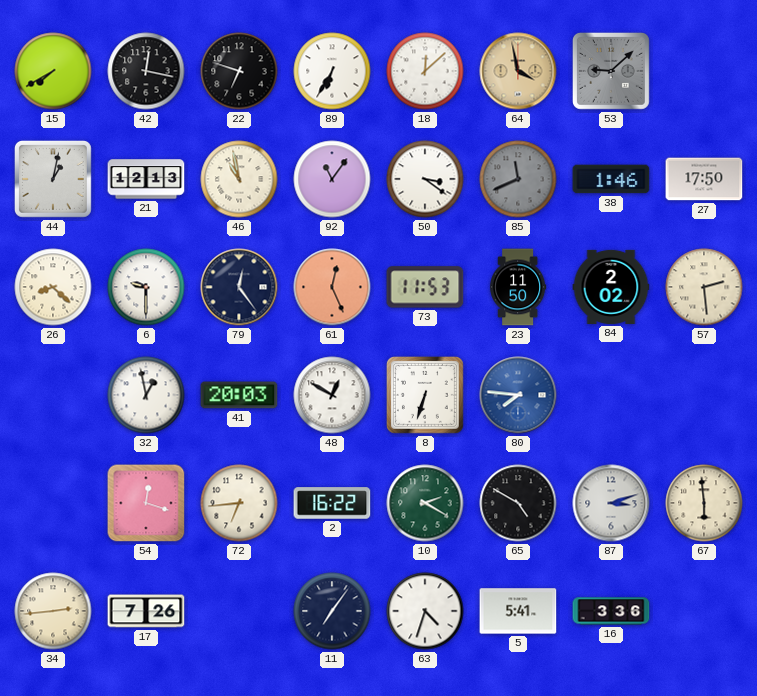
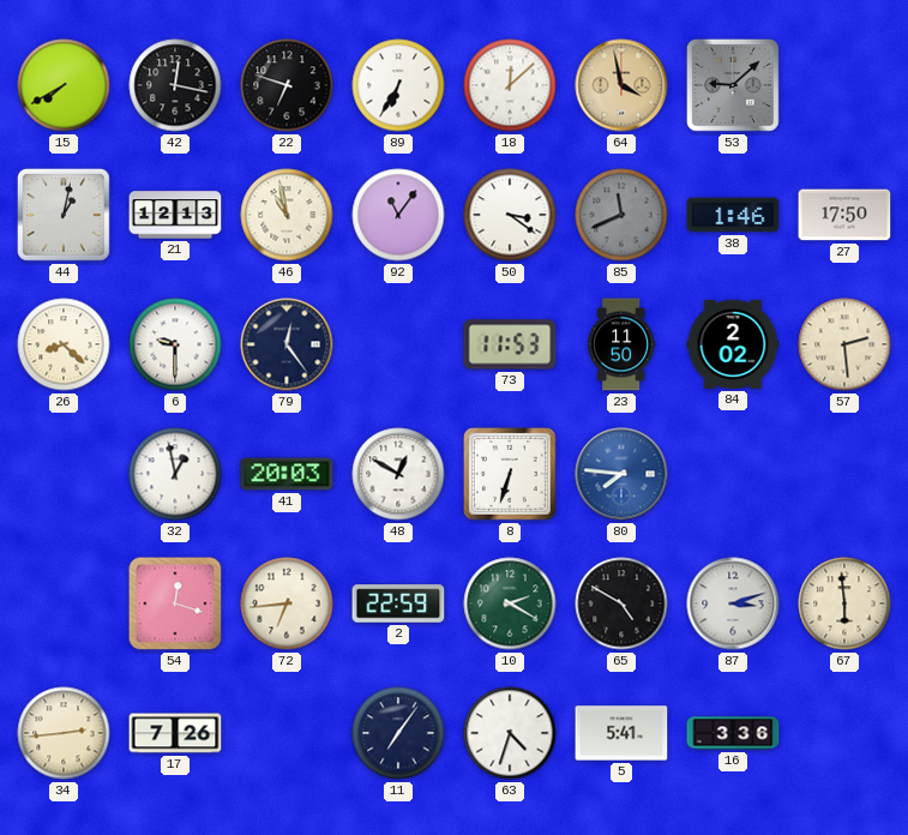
61: 12:26 -> none
2: 16:22 -> 22:59
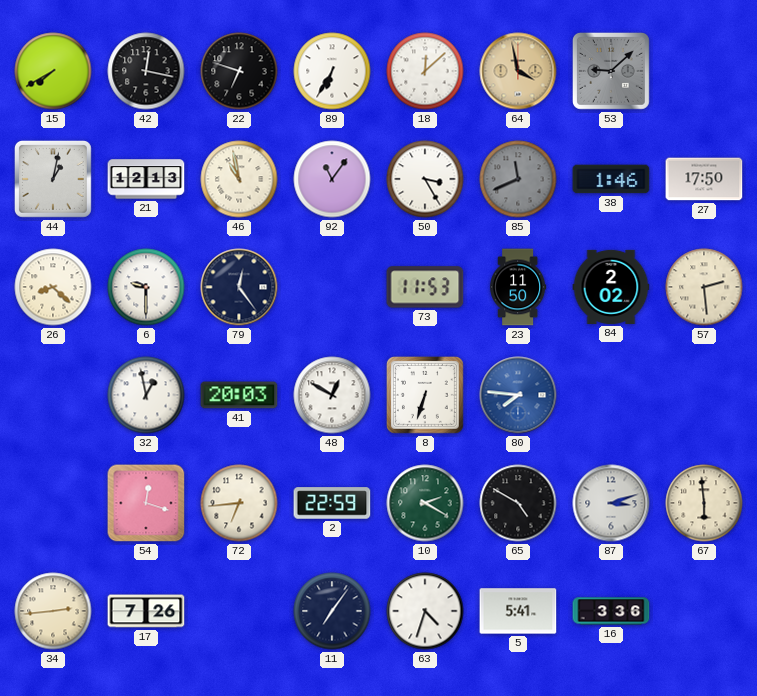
50: 3:21 -> 3:25
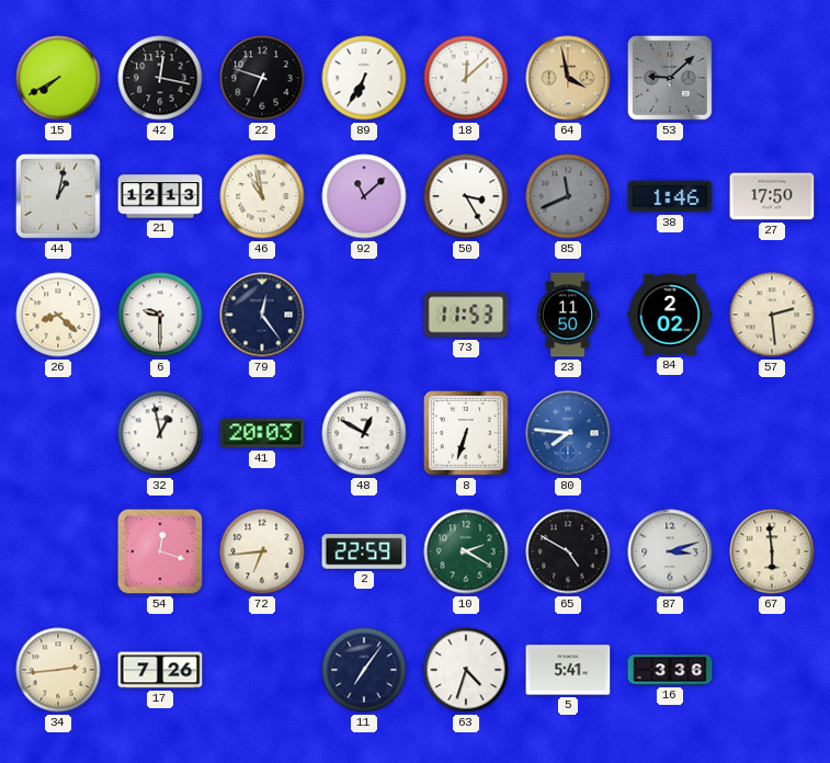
92: 11:06 -> 11:08
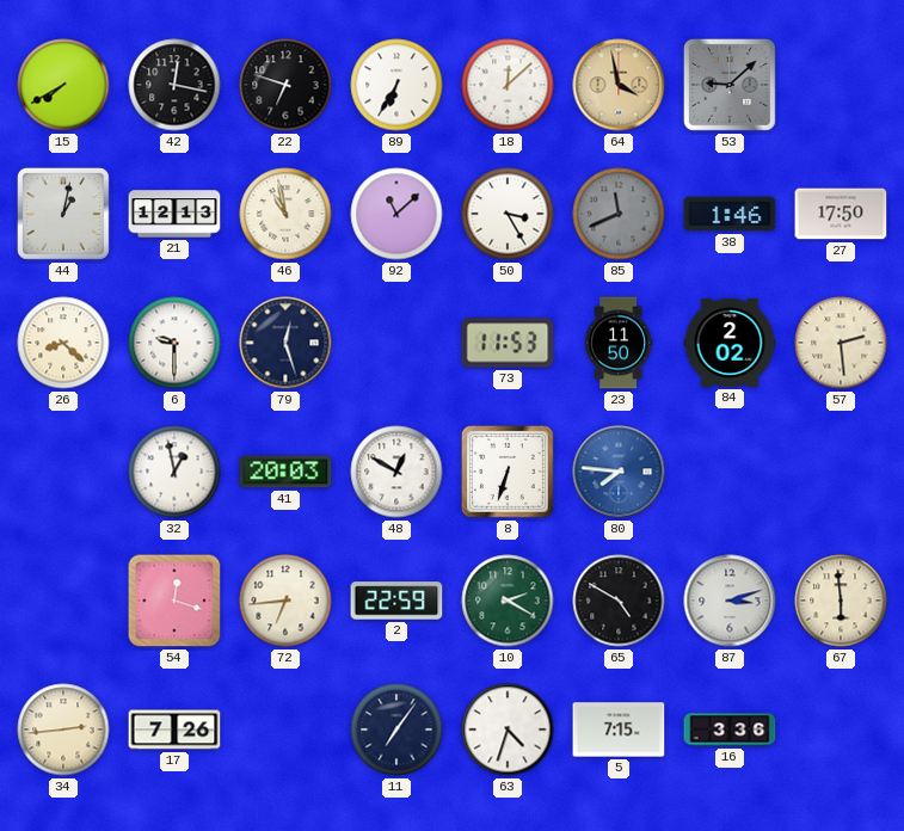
79: 12:24 -> 12:27
5: 5:41 -> 7:15
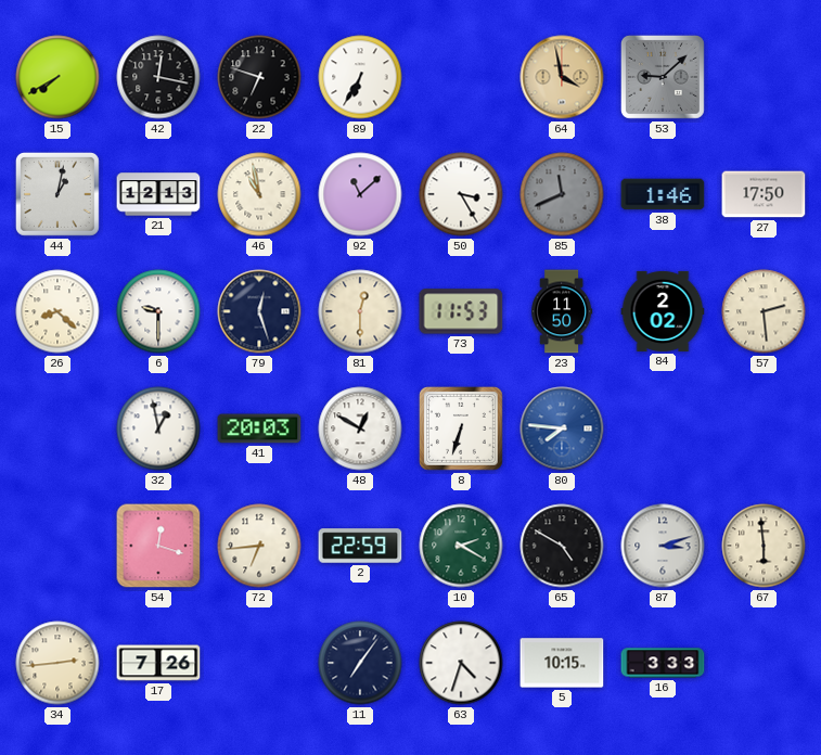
18: 12:08 -> none
81: none -> 12:30
5: 7:15 -> 10:15
16: 3:36 -> 3:33
